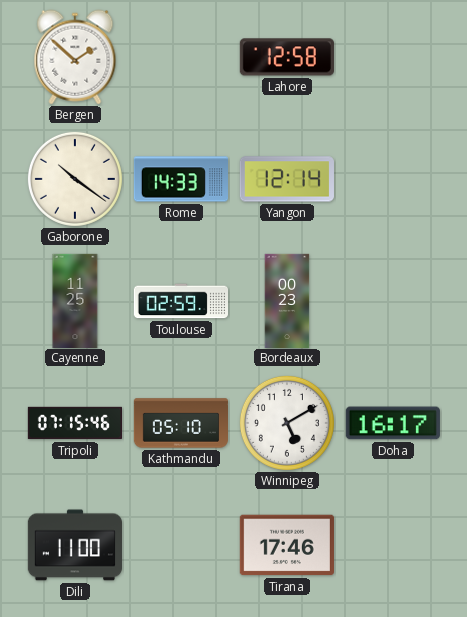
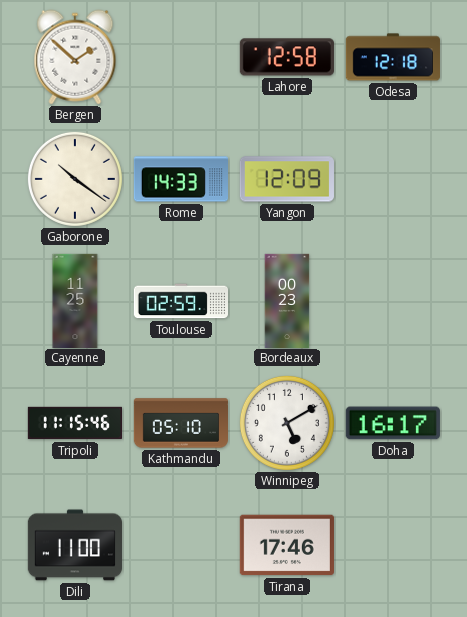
Odesa: none -> 12:18
Yangon: 12:14 -> 12:09
Tripoli: 07:15 -> 11:15
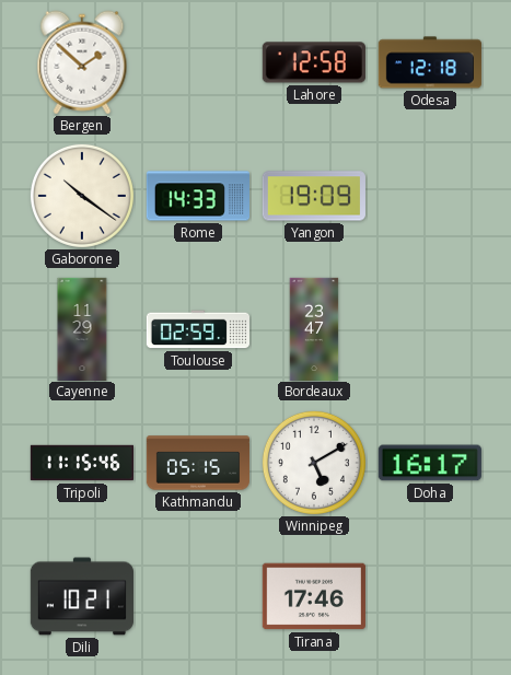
Yangon: 12:09 -> 19:09
Cayenne: 11:25 -> 11:29
Bordeaux: 00:23 -> 23:47
Kathmandu: 05:10 -> 05:15
Dili: 11:00 -> 10:21
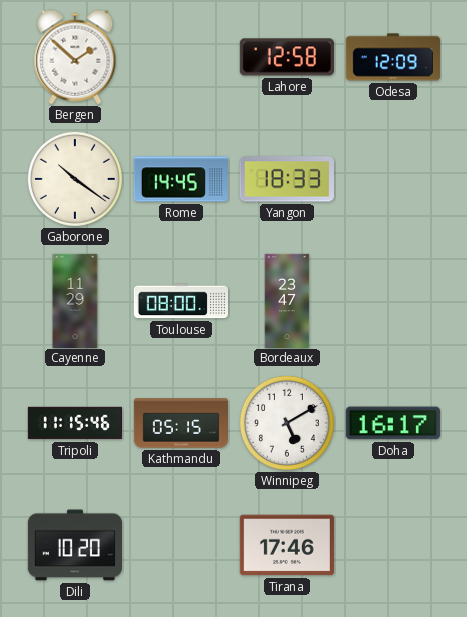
Odesa: 12:18 -> 12:09
Rome: 14:33 -> 14:45
Yangon: 19:09 -> 18:33
Toulouse: 02:59 -> 08:00
Dili: 10:21 -> 10:20
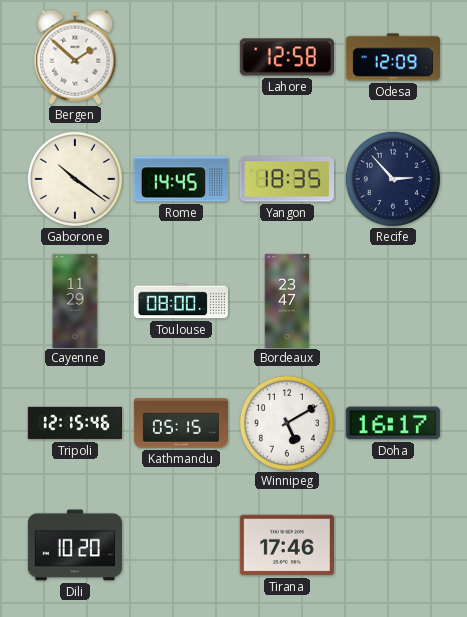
Yangon: 18:33 -> 18:35
Recife: none -> 2:53
Tripoli: 11:15 -> 12:15
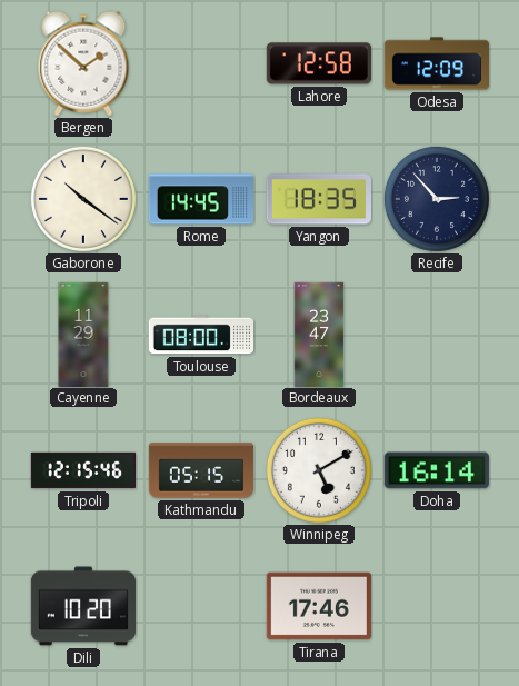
Doha: 16:17 -> 16:14
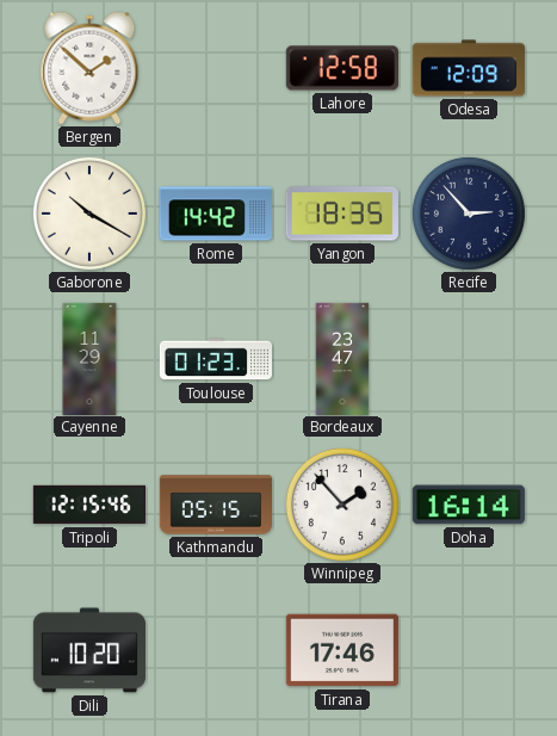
Gaborone: 10:21 -> 10:20
Rome: 14:45 -> 14:42
Toulouse: 08:00 -> 01:23
Winnipeg: 5:10 -> 1:53
